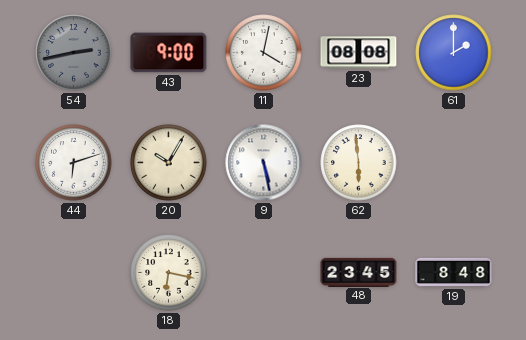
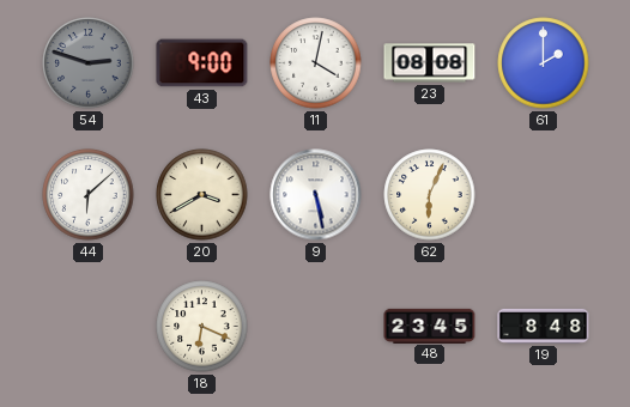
54: 2:43 -> 2:48
44: 6:12 -> 6:08
20: 10:05 -> 3:40
62: 5:59 -> 6:04
18: 6:17 -> 6:19
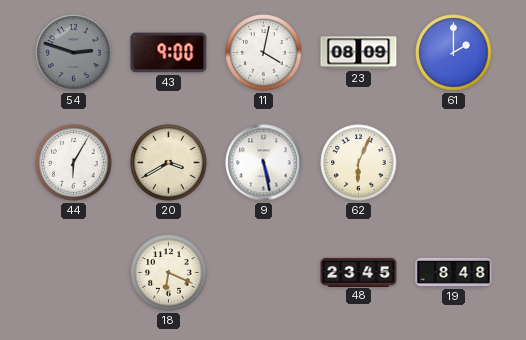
23: 08:08 -> 08:09
44: 6:08 -> 6:05
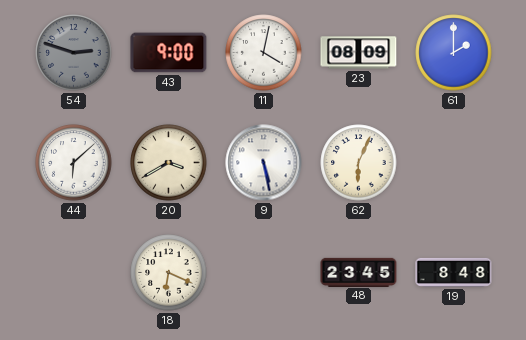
44: 6:05 -> 6:08
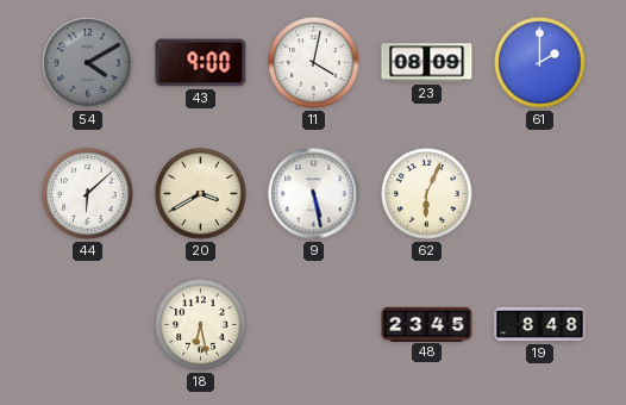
54: 2:48 -> 4:10
18: 6:19 -> 6:28
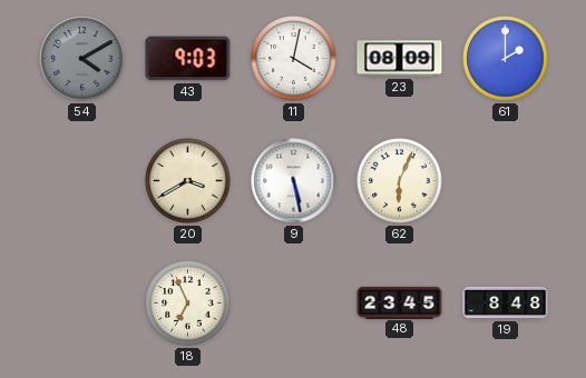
43: 9:00 -> 9:03
44: 6:08 -> none
18: 6:28 -> 6:56
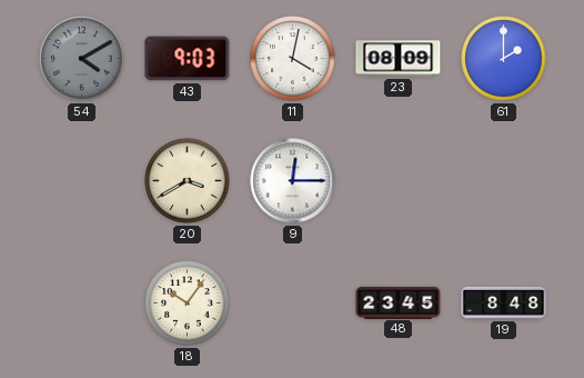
9: 5:28 -> 12:15
62: 6:04 -> none
18: 6:56 -> 10:06
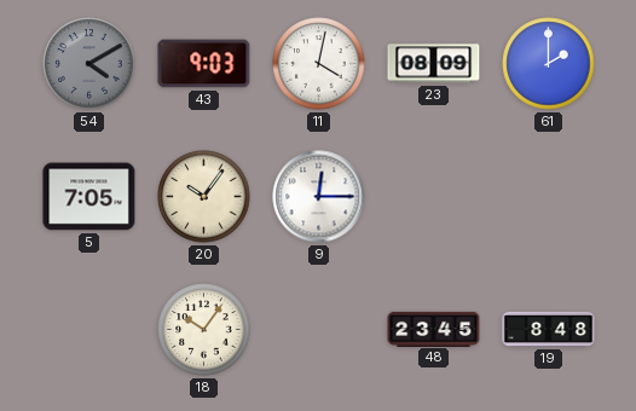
5: none -> 7:05
20: 3:40 -> 10:06
